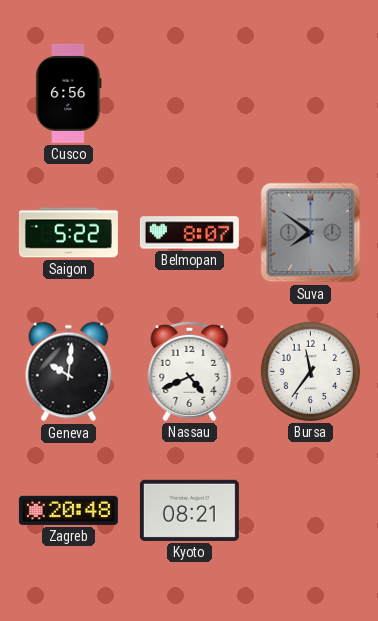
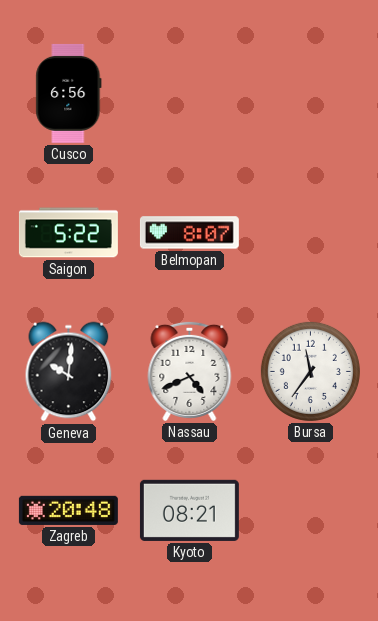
Suva: 7:51 -> none
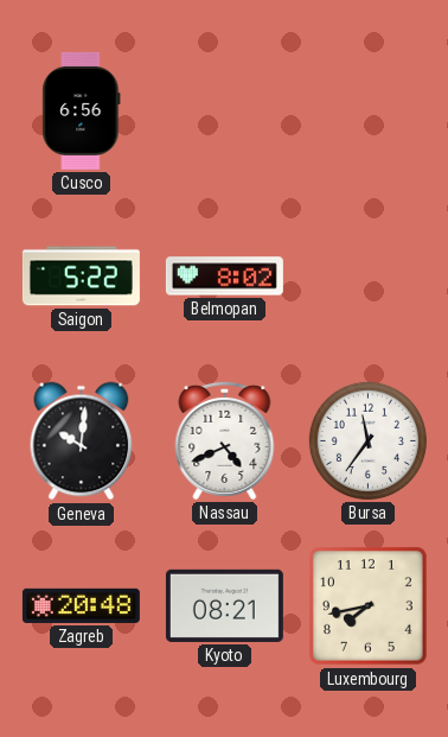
Belmopan: 8:07 -> 8:02
Luxembourg: none -> 7:43
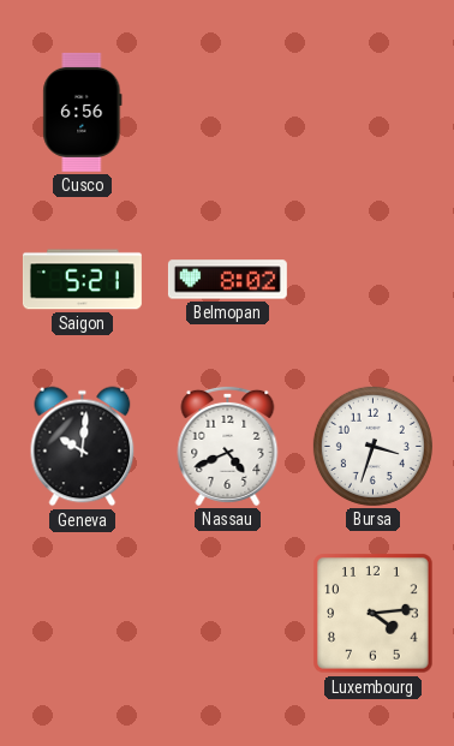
Saigon: 5:22 -> 5:21
Bursa: 11:36 -> 3:33
Zagreb: 20:48 -> none
Kyoto: 08:21 -> none
Luxembourg: 7:43 -> 4:14
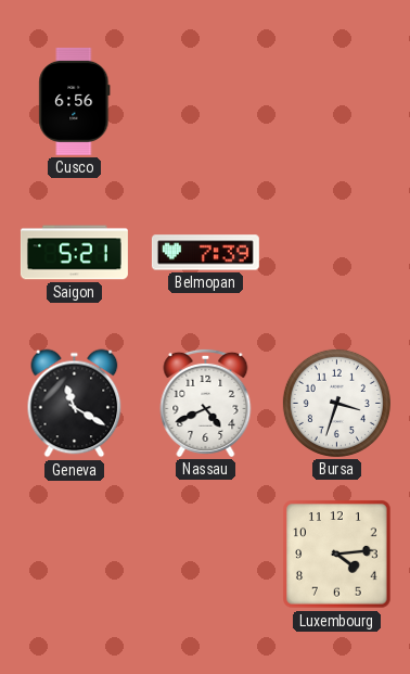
Belmopan: 8:02 -> 7:39
Geneva: 10:01 -> 11:20
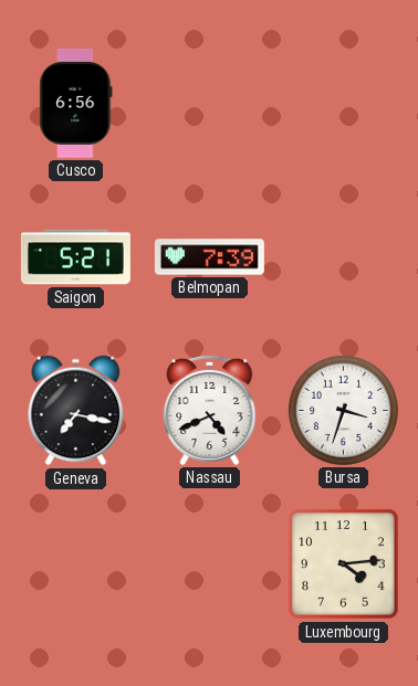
Geneva: 11:20 -> 7:17
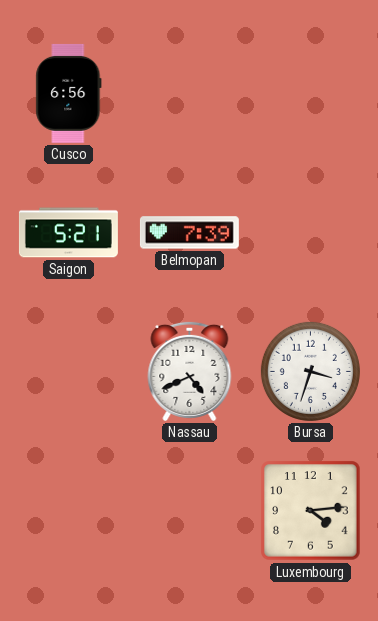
Geneva: 7:17 -> none
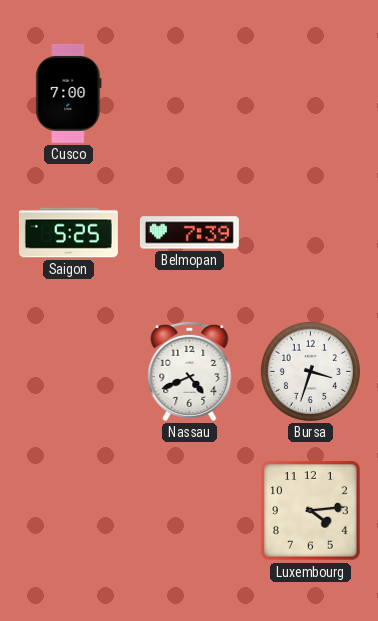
Cusco: 6:56 -> 7:00
Saigon: 5:21 -> 5:25
